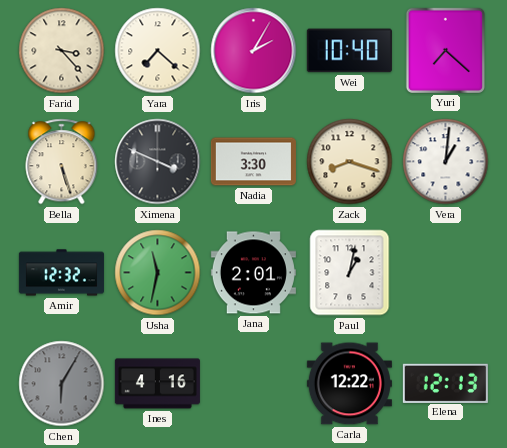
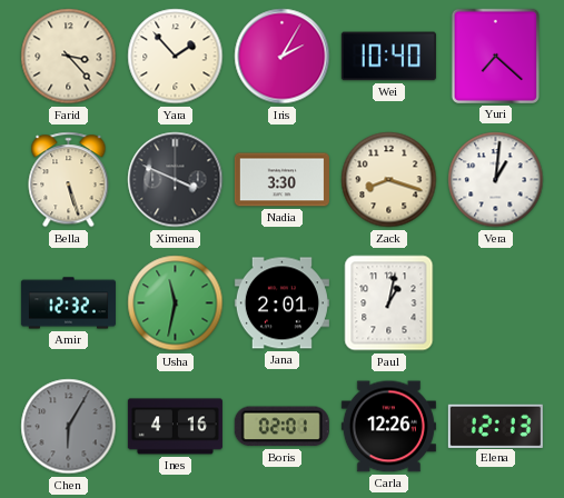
Yara: 7:22 -> 1:53
Boris: none -> 02:01
Carla: 12:22 -> 12:26
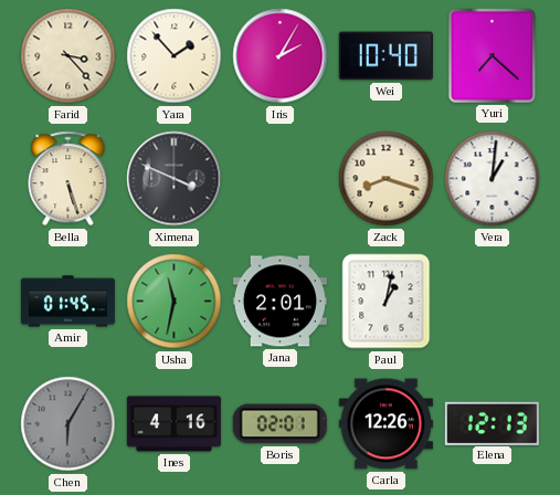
Nadia: 3:30 -> none
Amir: 12:32 -> 01:45
